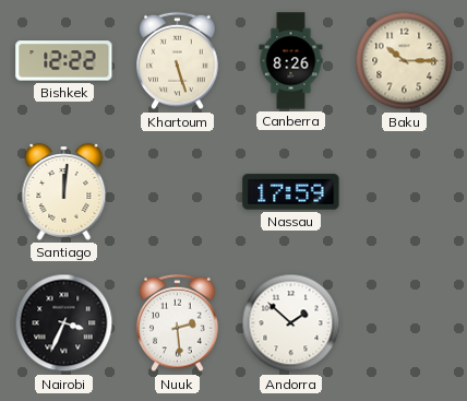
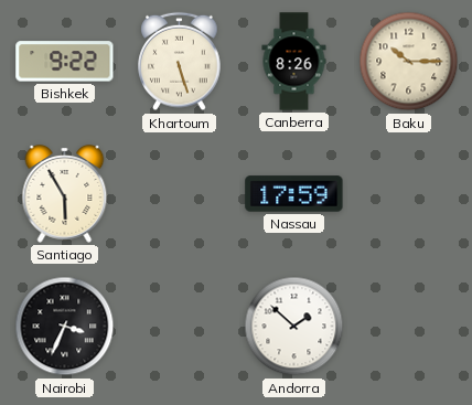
Bishkek: 12:22 -> 9:22
Santiago: 12:01 -> 5:55
Nuuk: 2:29 -> none
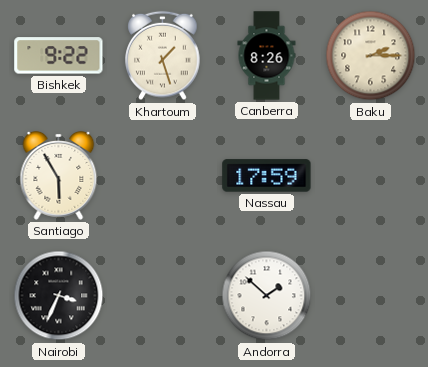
Khartoum: 5:27 -> 1:27
Baku: 10:15 -> 2:15
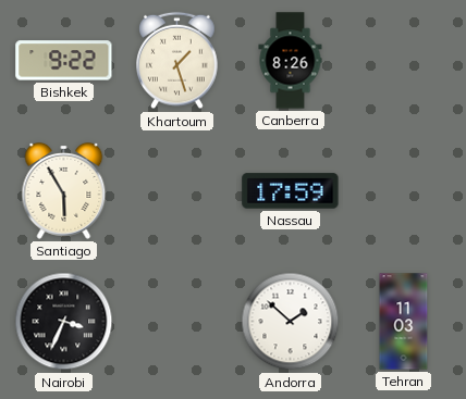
Baku: 2:15 -> none
Tehran: none -> 11:03
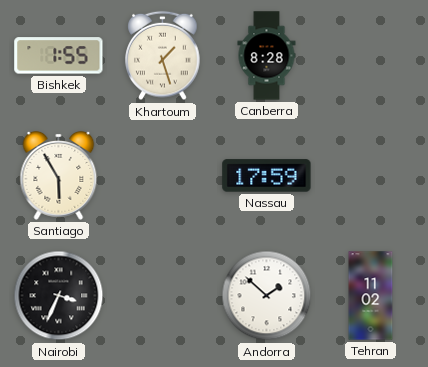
Bishkek: 9:22 -> 1:55
Canberra: 8:26 -> 8:28
Tehran: 11:03 -> 11:02
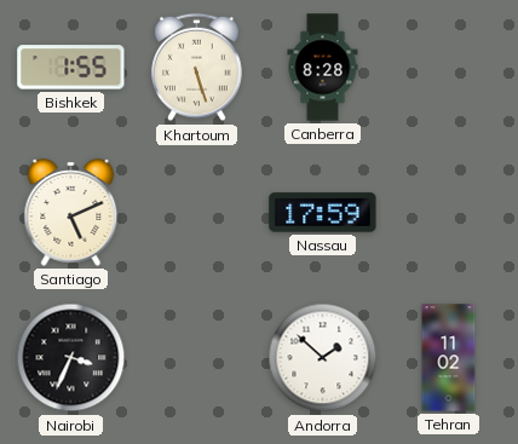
Khartoum: 1:27 -> 5:27
Santiago: 5:55 -> 5:11
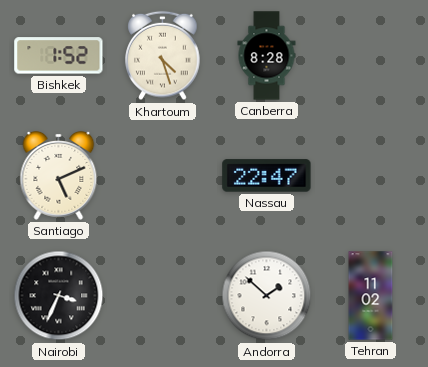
Bishkek: 1:55 -> 1:52
Khartoum: 5:27 -> 4:27
Nassau: 17:59 -> 22:47
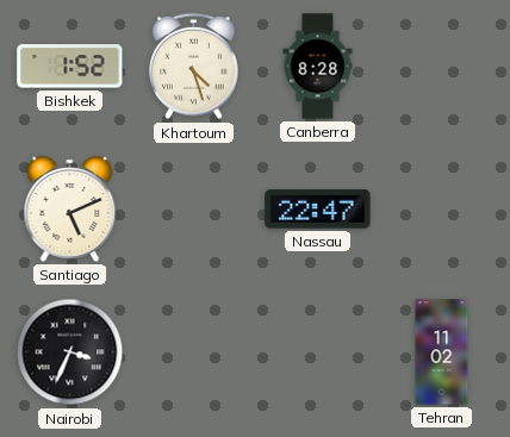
Andorra: 1:52 -> none
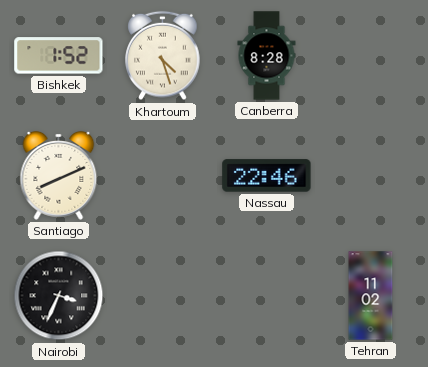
Santiago: 5:11 -> 8:11
Nassau: 22:47 -> 22:46
